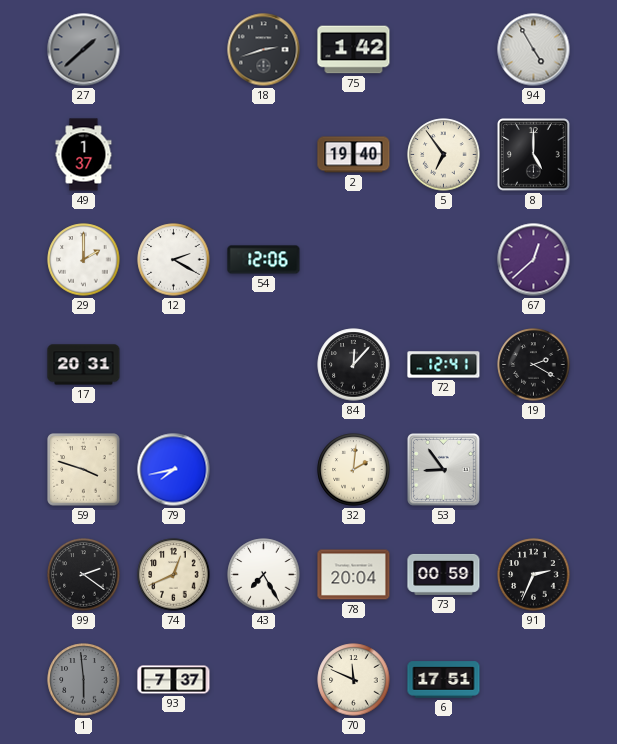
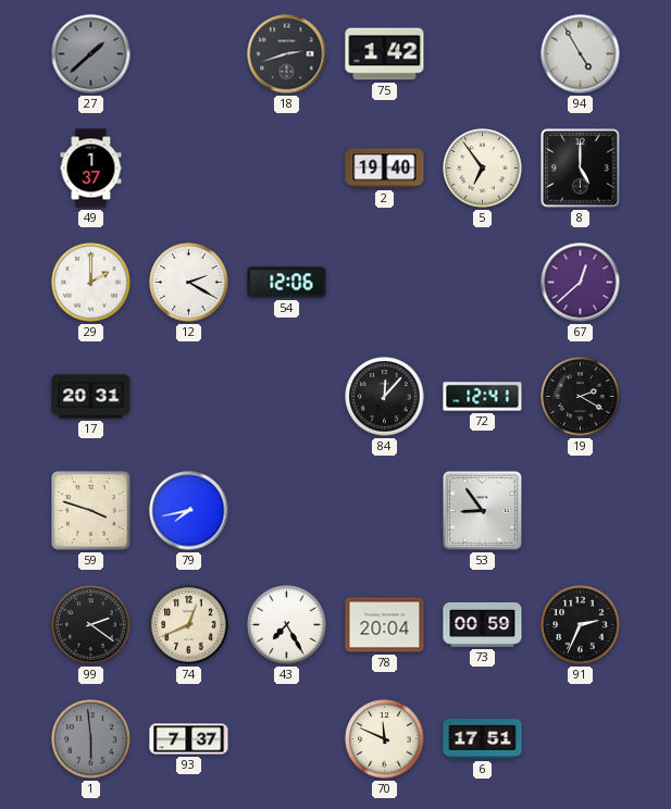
32: 2:01 -> none
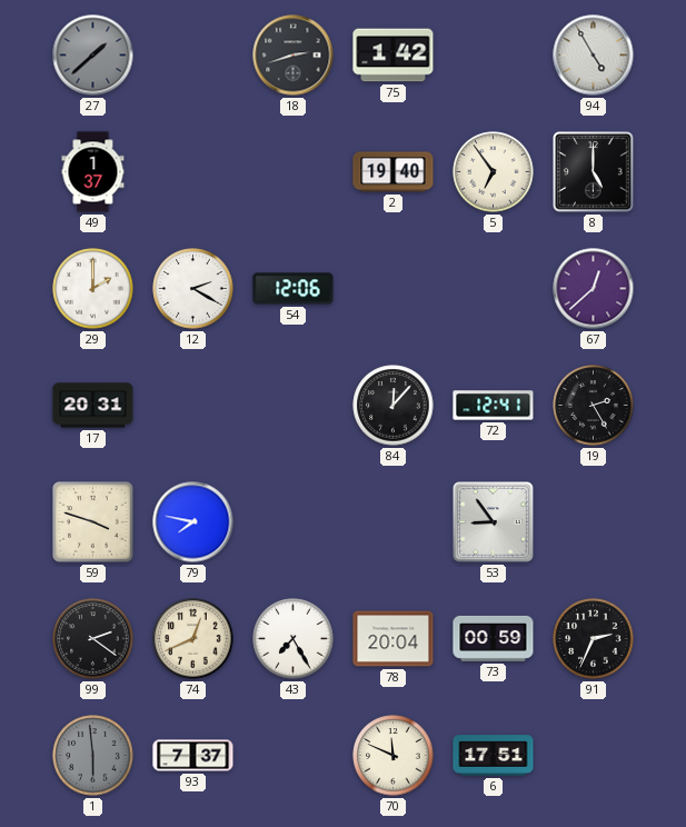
19: 2:20 -> 2:25
79: 7:43 -> 7:47
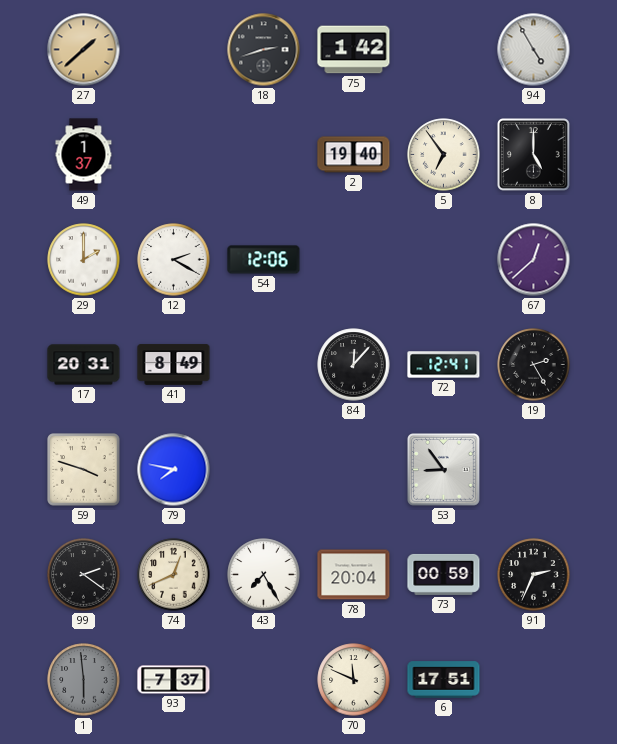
27 dial: grey -> champagne
41: none -> 8:49
